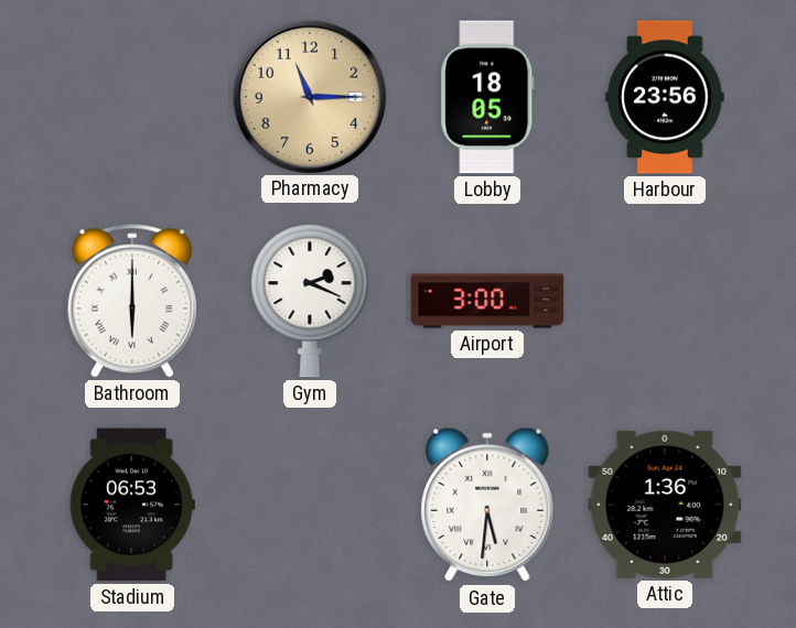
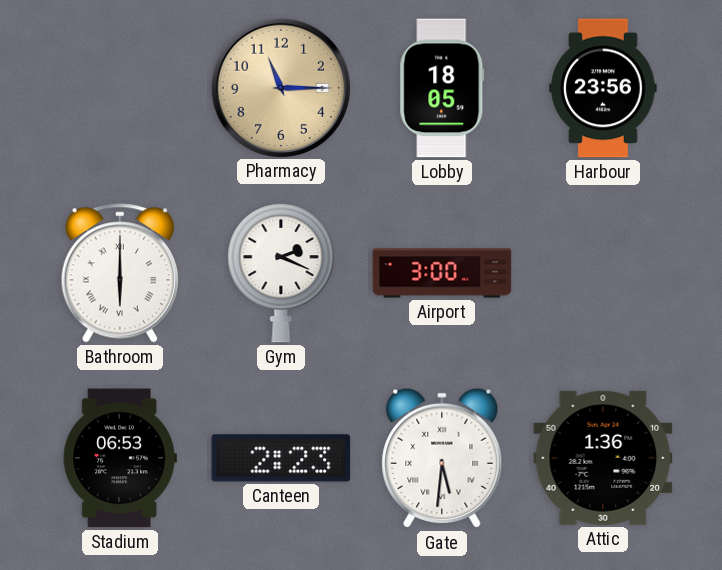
Canteen: none -> 2:23
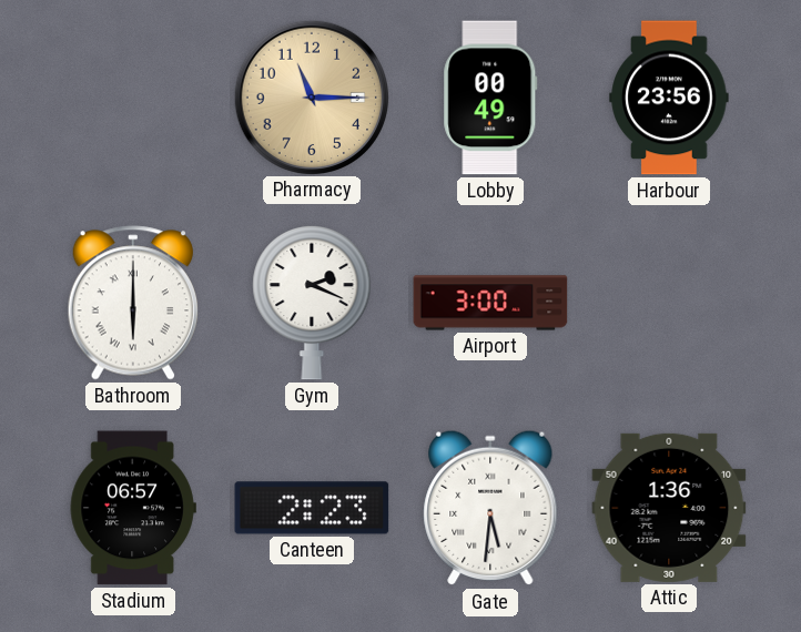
Lobby: 18:05 -> 00:49
Stadium: 06:53 -> 06:57
